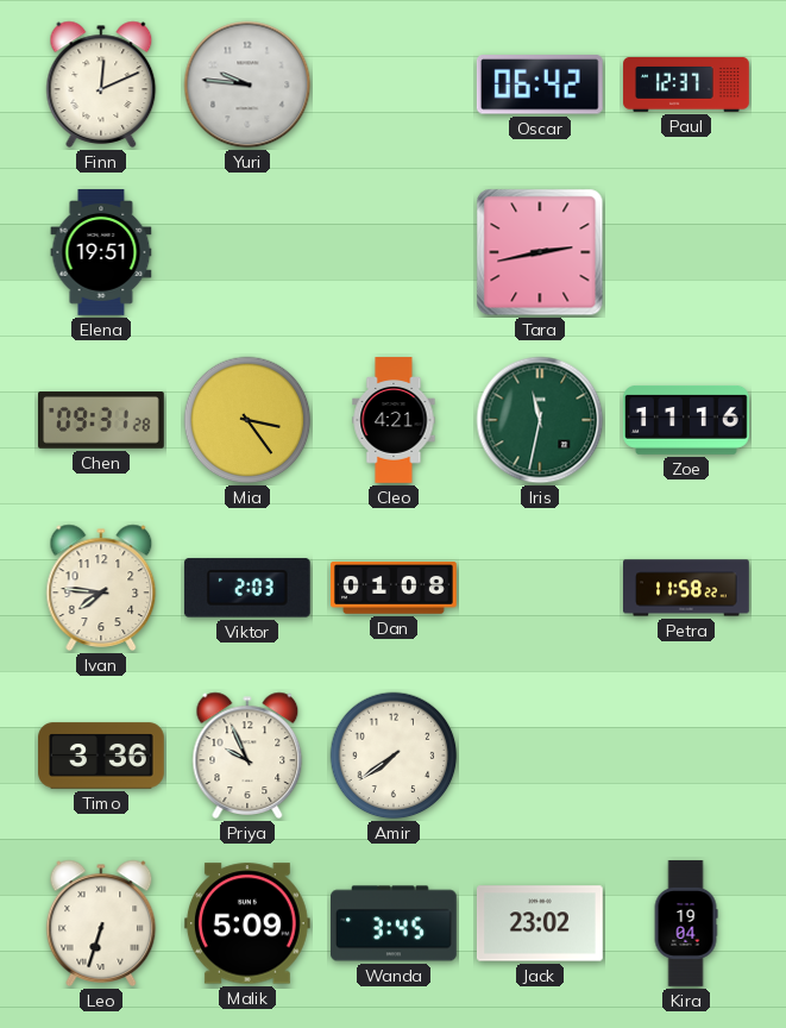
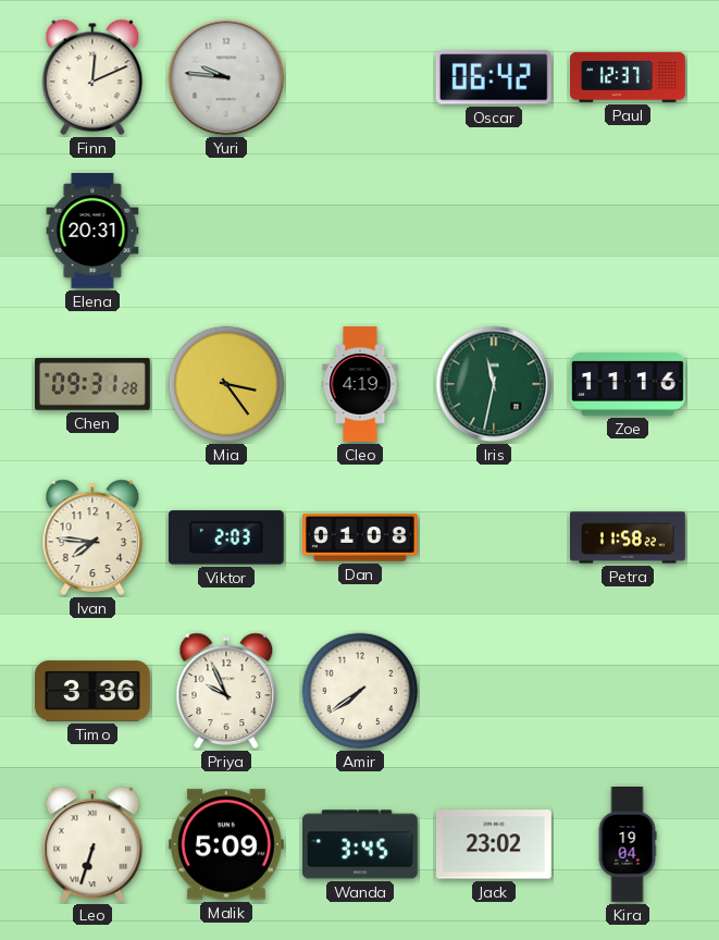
Elena: 19:51 -> 20:31
Tara: 2:43 -> none
Cleo: 4:21 -> 4:19
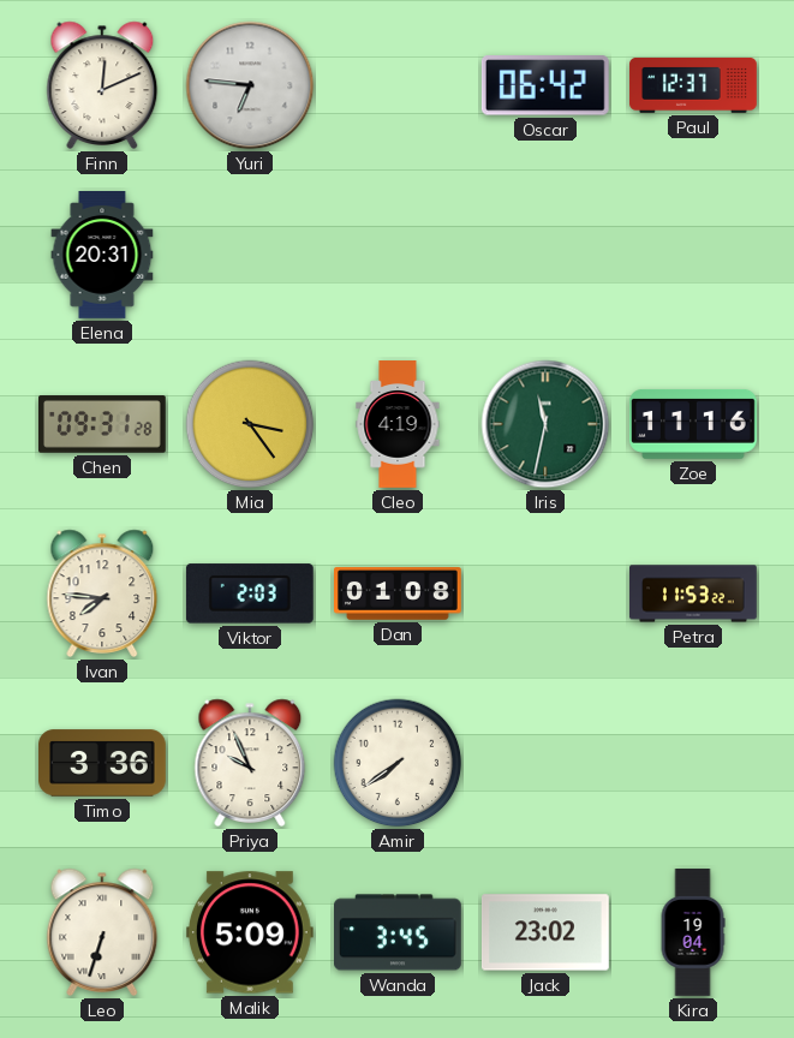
Yuri: 9:46 -> 6:46
Petra: 11:58 -> 11:53
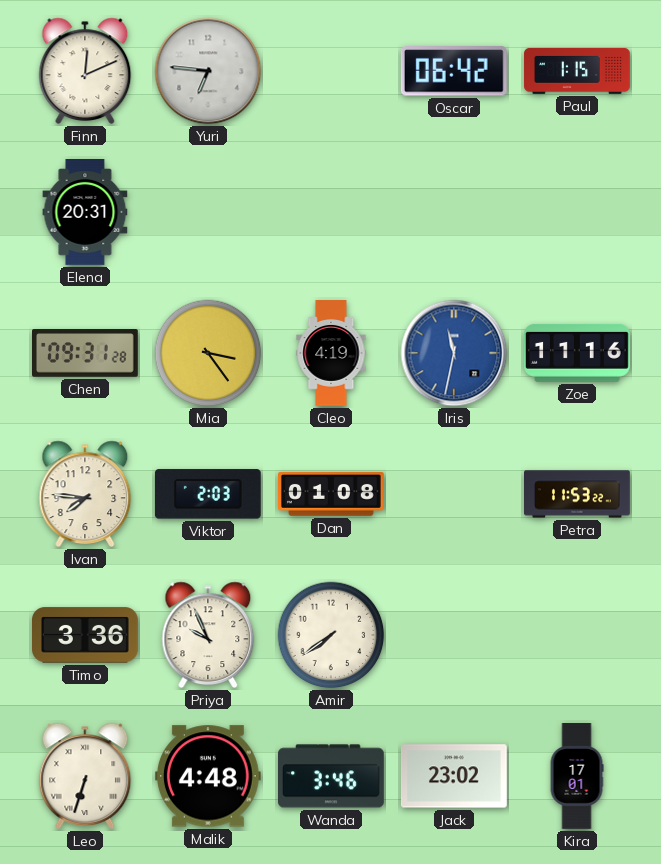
Paul: 12:37 -> 1:15
Iris dial: green -> blue
Malik: 5:09 -> 4:48
Wanda: 3:45 -> 3:46
Kira: 19:04 -> 17:01
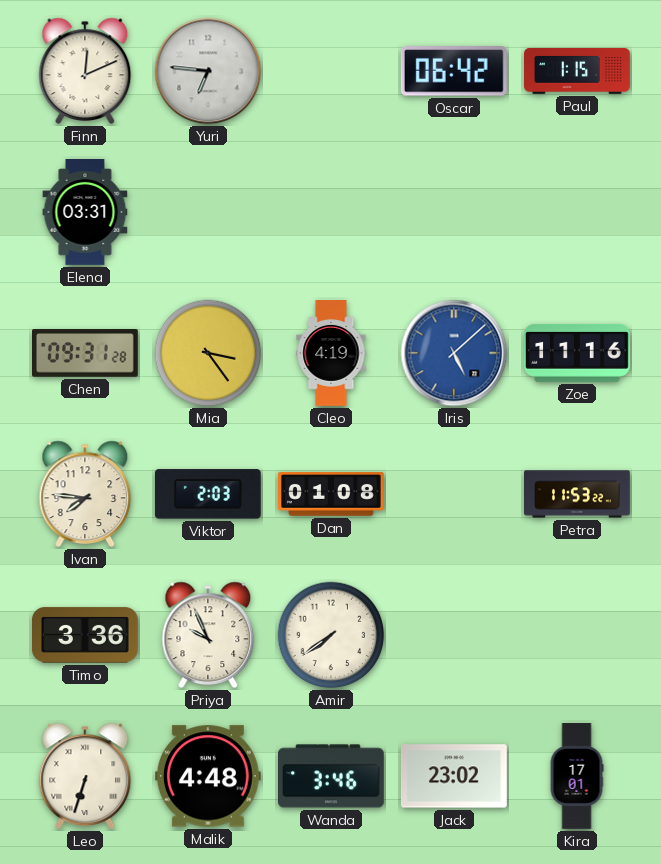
Elena: 20:31 -> 03:31
Iris: 11:32 -> 5:08
